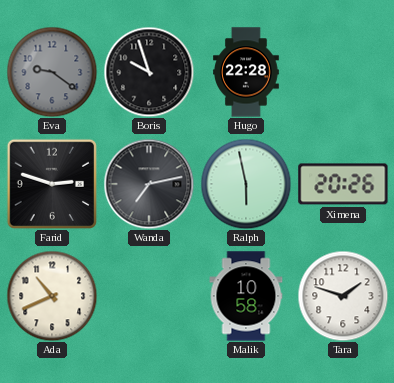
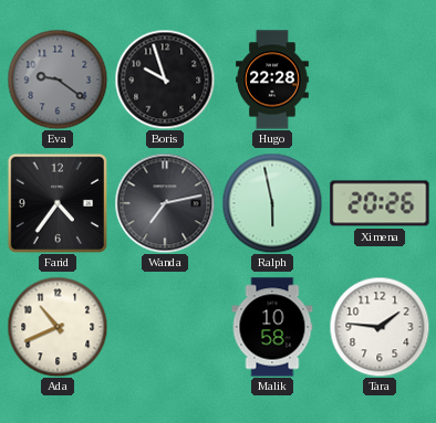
Farid: 2:48 -> 4:36
Tara: 1:48 -> 1:46
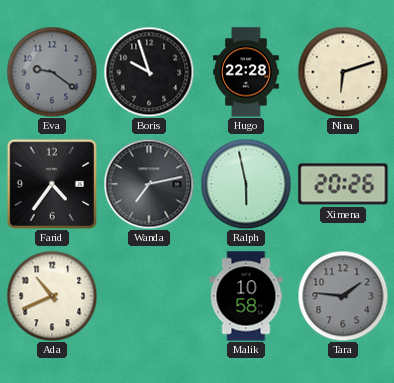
Nina: none -> 6:12
Tara dial: white -> grey
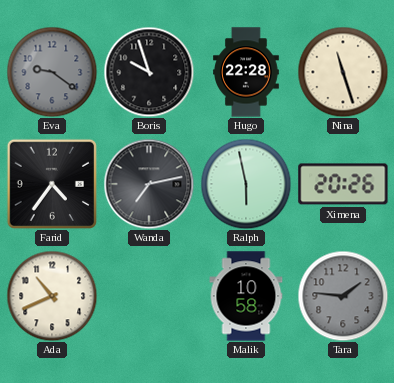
Nina: 6:12 -> 11:27
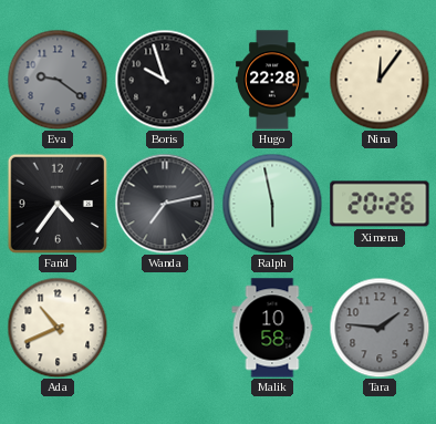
Nina: 11:27 -> 12:06
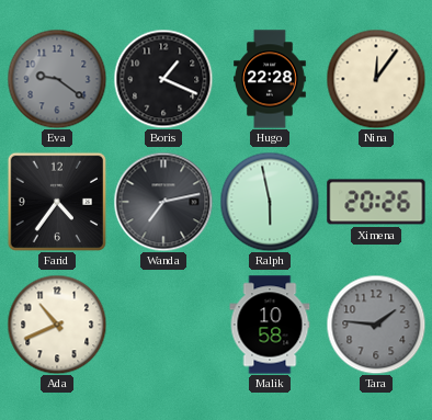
Boris: 9:57 -> 1:19
